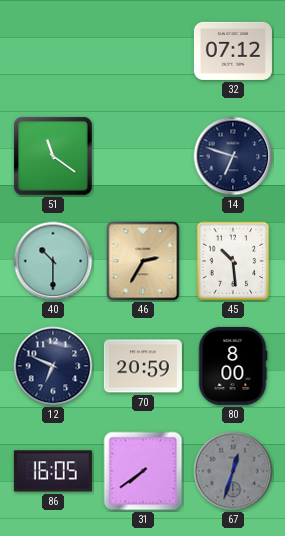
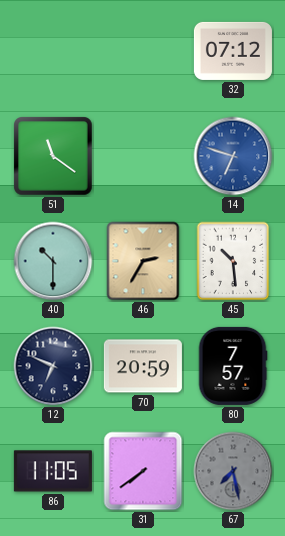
14 dial: navy -> blue
80: 8:00 -> 7:57
86: 16:05 -> 11:05
67: 12:33 -> 7:28
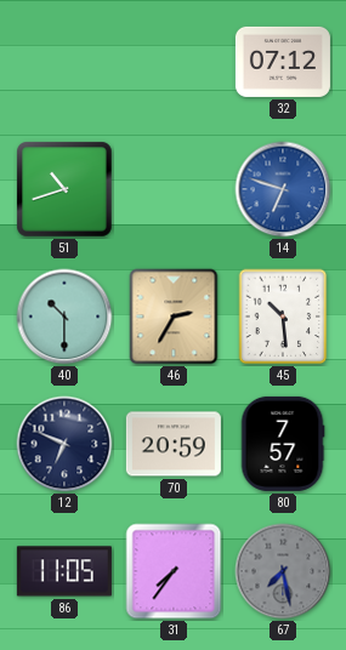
51: 11:21 -> 10:42
31: 7:39 -> 7:36
